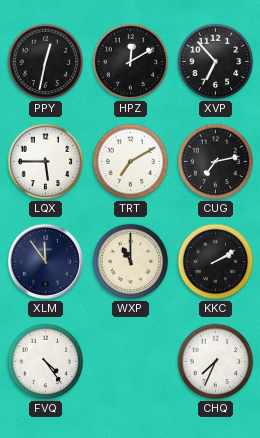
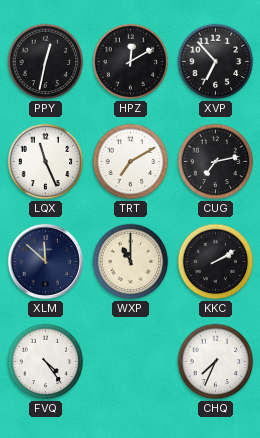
LQX: 5:45 -> 11:26
XLM: 11:54 -> 11:52
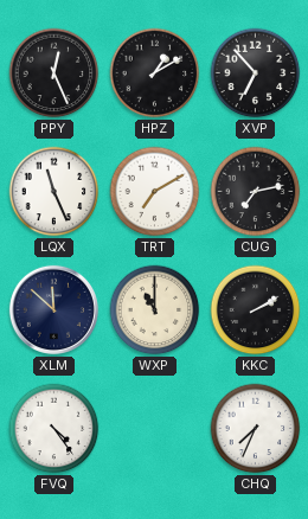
PPY: 12:32 -> 12:26
HPZ: 12:10 -> 1:10
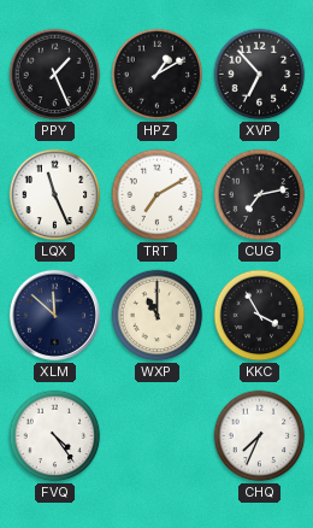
PPY: 12:26 -> 1:26
KKC: 2:10 -> 3:55
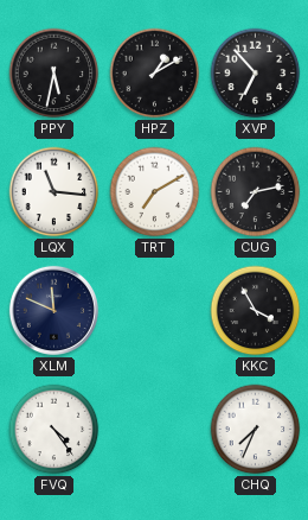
PPY: 1:26 -> 5:32
LQX: 11:26 -> 11:16
XLM: 11:52 -> 11:49
WXP: 11:00 -> none
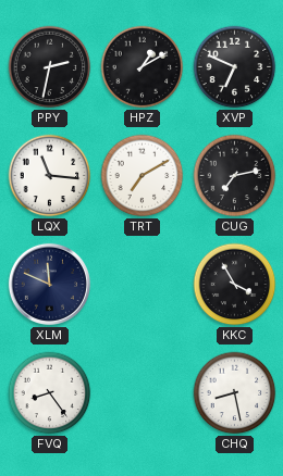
PPY: 5:32 -> 2:32
XVP: 6:53 -> 6:49
FVQ: 4:24 -> 8:24
CHQ: 7:34 -> 8:28
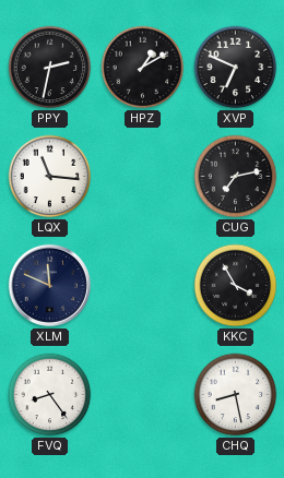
TRT: 7:10 -> none
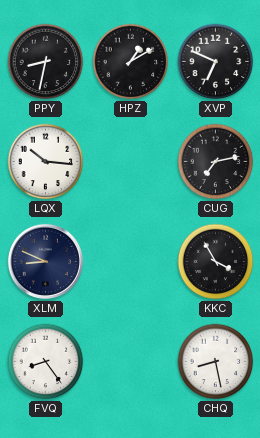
PPY: 2:32 -> 8:32
LQX: 11:16 -> 10:16
XLM: 11:49 -> 8:49
